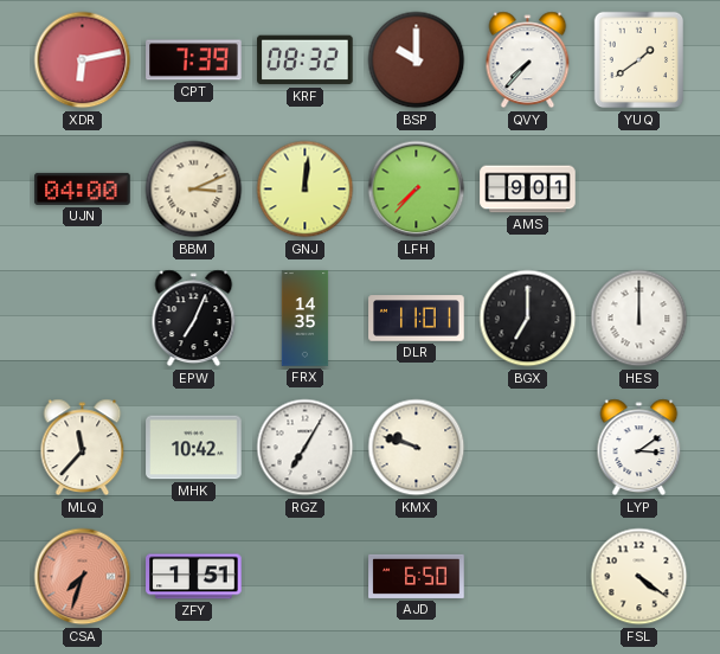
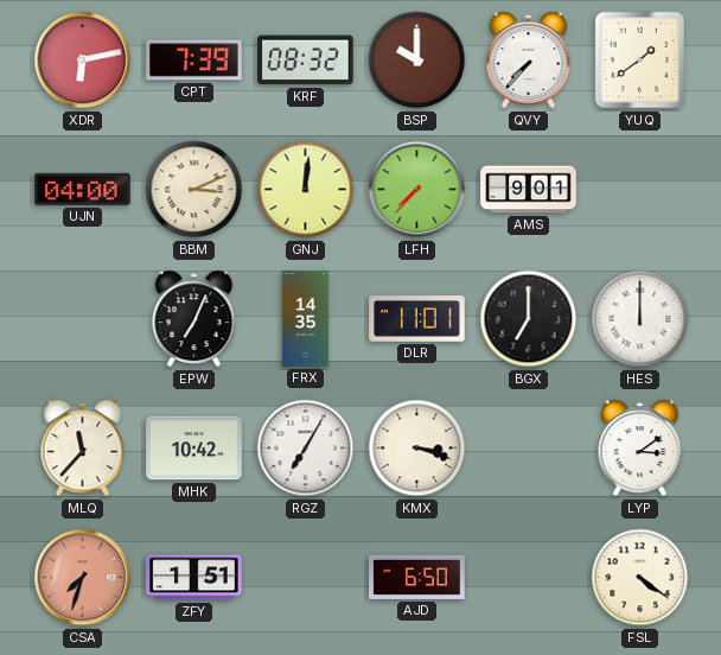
KMX: 9:48 -> 3:18
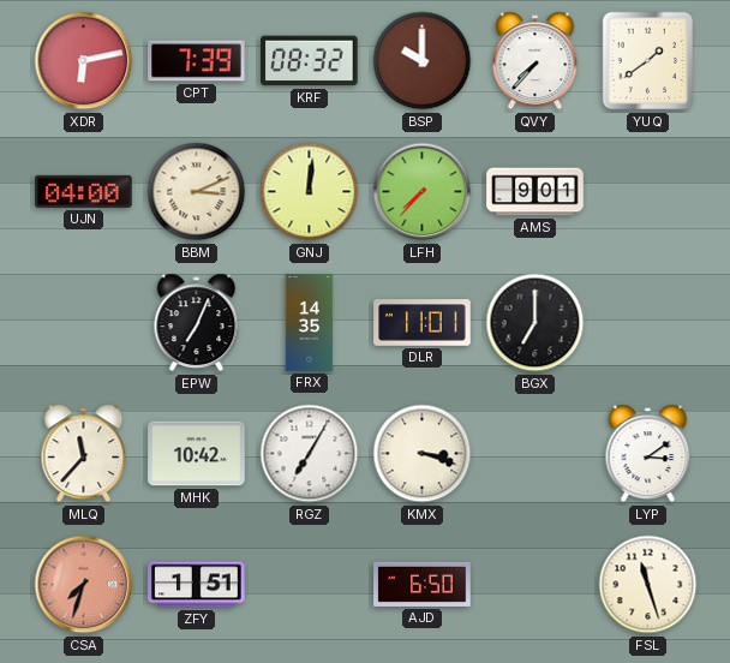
HES: 12:00 -> none
FSL: 4:21 -> 11:27
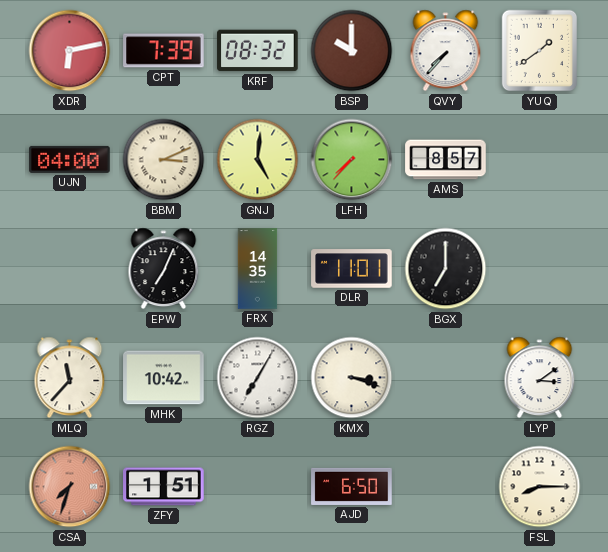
GNJ: 12:01 -> 5:01
AMS: 9:01 -> 8:57
FSL: 11:27 -> 8:15
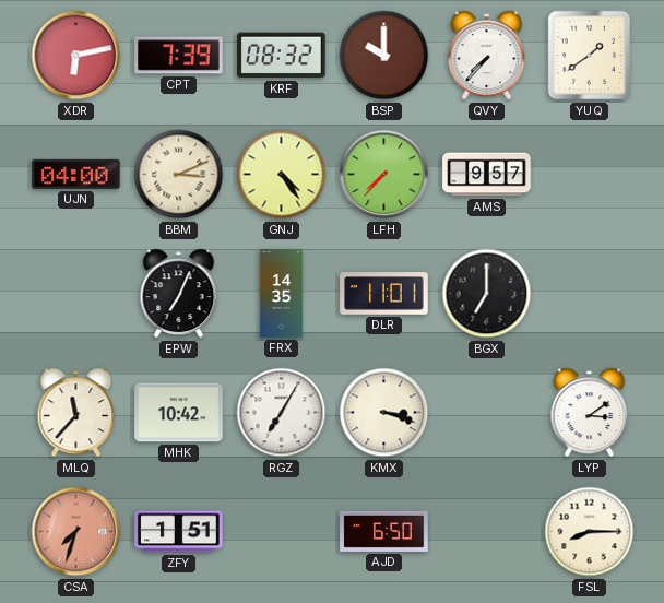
GNJ: 5:01 -> 4:24
AMS: 8:57 -> 9:57
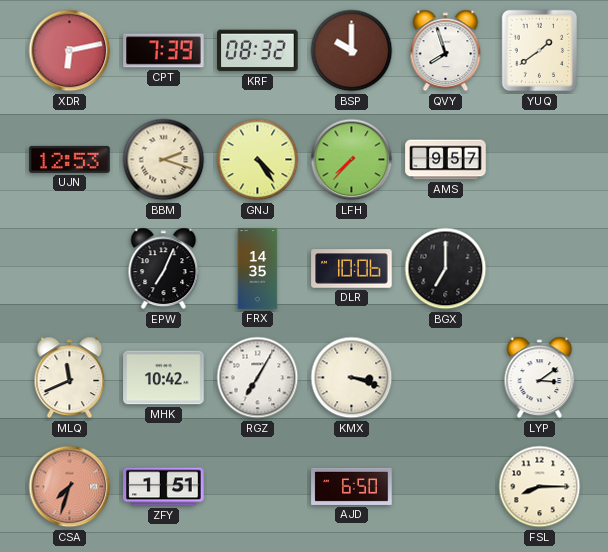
QVY: 7:37 -> 7:57
UJN: 04:00 -> 12:53
BBM: 3:11 -> 2:18
DLR: 11:01 -> 10:06
MLQ: 11:37 -> 11:41
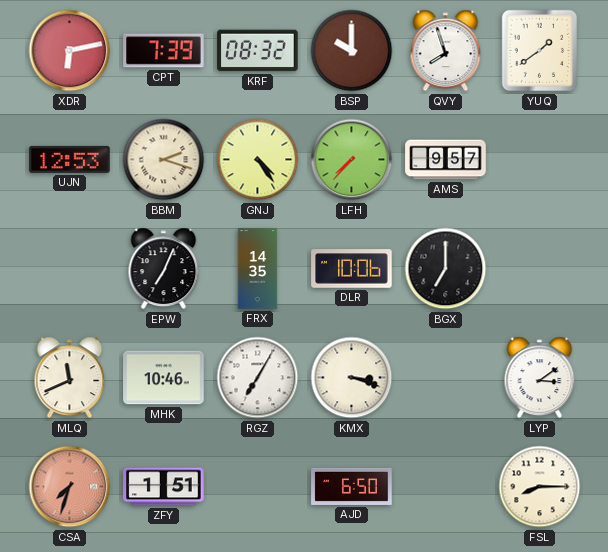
MHK: 10:42 -> 10:46
